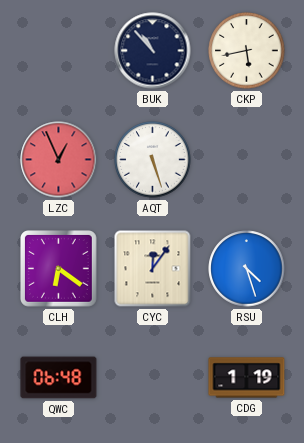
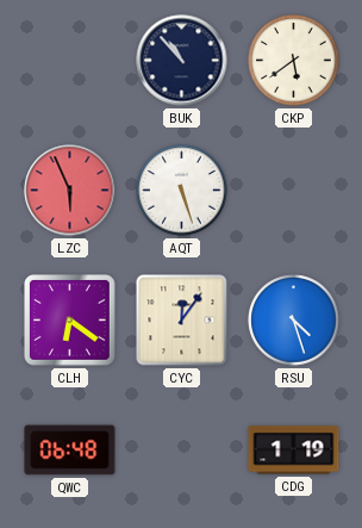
CKP: 5:43 -> 5:39
LZC: 12:56 -> 5:56
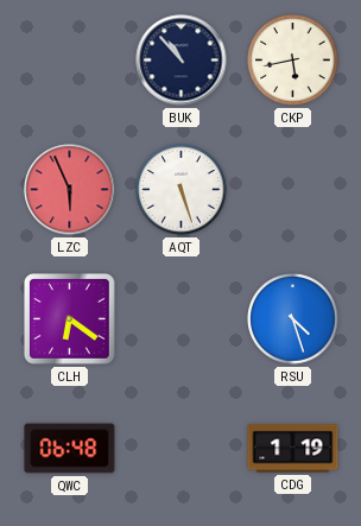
CKP: 5:39 -> 5:43
CYC: 12:06 -> none
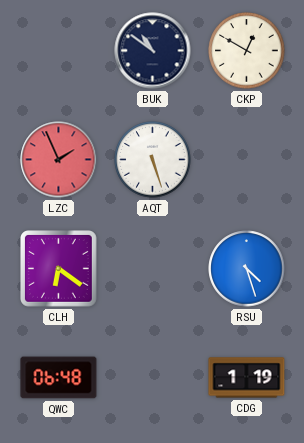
BUK: 10:53 -> 10:51
CKP: 5:43 -> 12:50
LZC: 5:56 -> 1:56
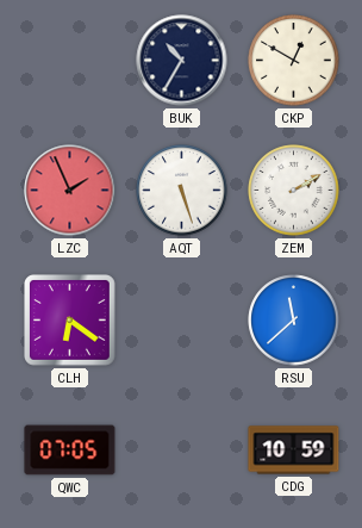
BUK: 10:51 -> 10:35
ZEM: none -> 2:10
RSU: 4:27 -> 11:38
QWC: 06:48 -> 07:05
CDG: 1:19 -> 10:59
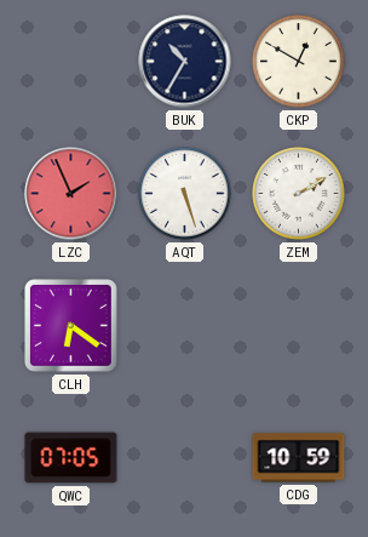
RSU: 11:38 -> none
